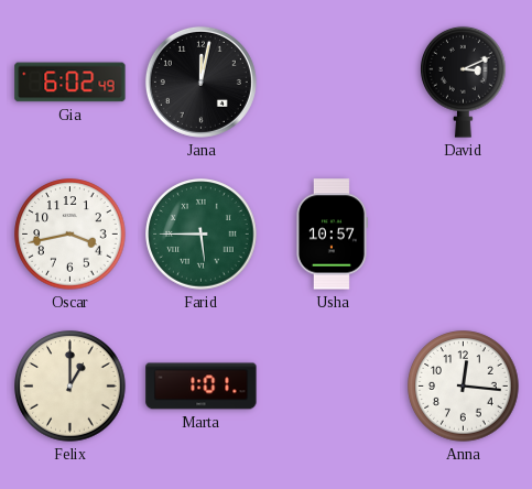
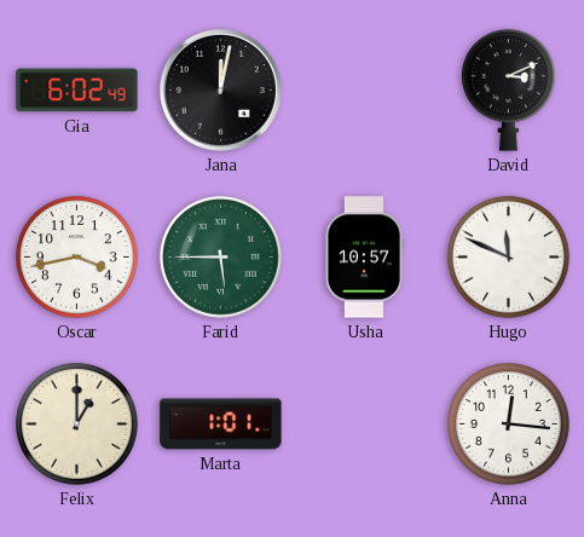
Hugo: none -> 11:49
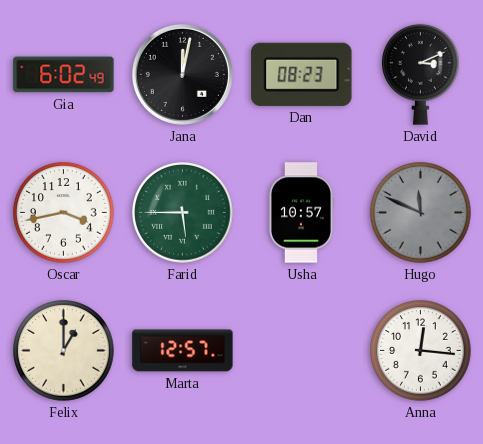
Dan: none -> 08:23
Hugo dial: white -> grey
Marta: 1:01 -> 12:57
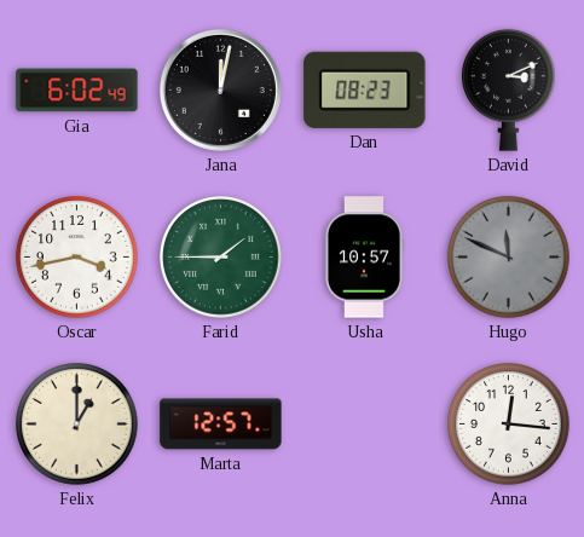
Farid: 5:45 -> 1:45
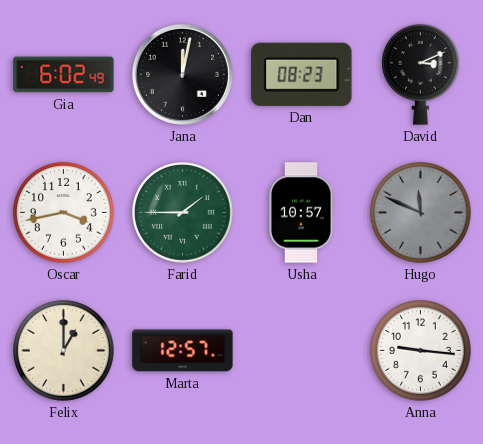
Anna: 12:16 -> 9:16
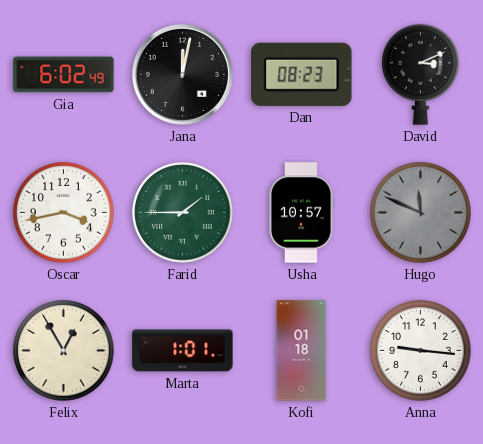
Felix: 1:00 -> 12:55
Marta: 12:57 -> 1:01
Kofi: none -> 01:18
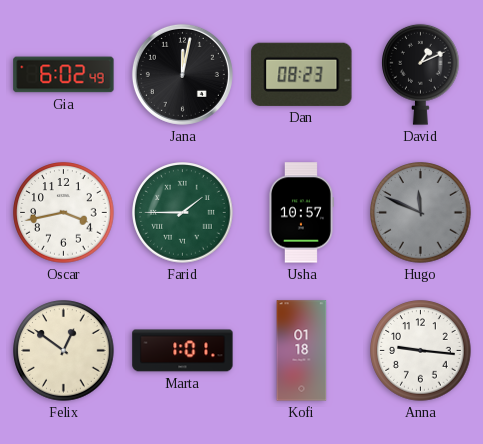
David: 3:11 -> 1:11
Felix: 12:55 -> 12:51
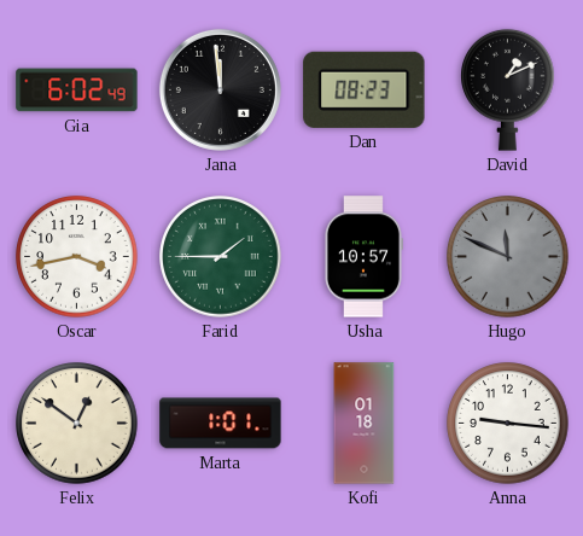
Jana: 12:02 -> 11:59
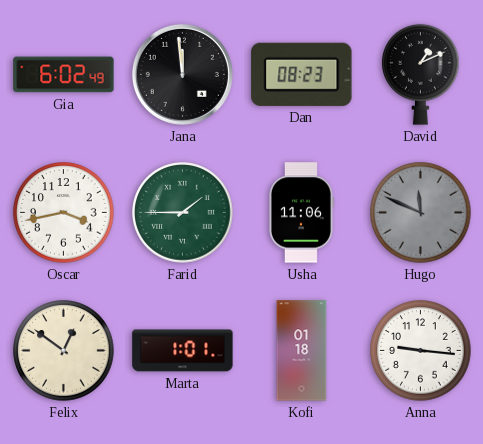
Usha: 10:57 -> 11:06
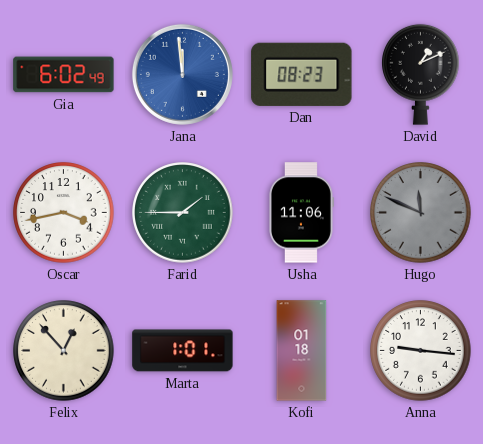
Jana dial: black -> blue
Felix: 12:51 -> 12:53
